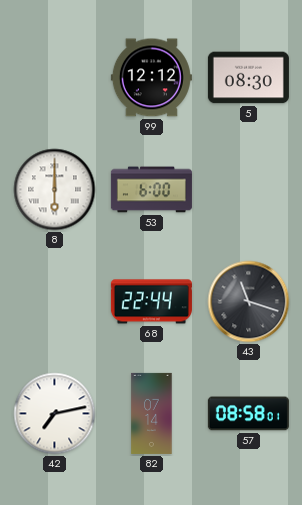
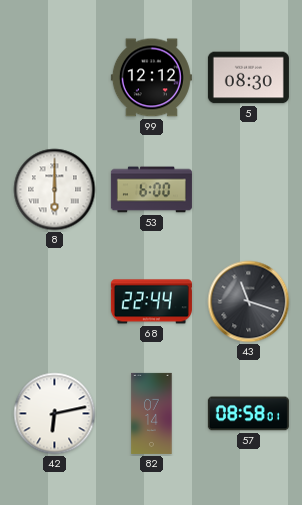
42: 7:13 -> 6:13
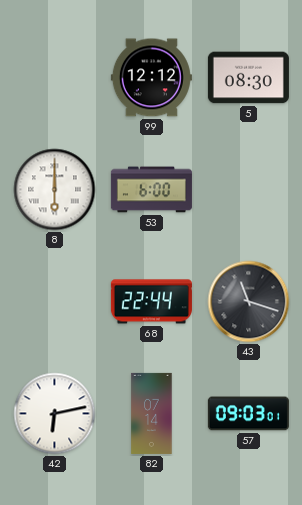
57: 08:58 -> 09:03
